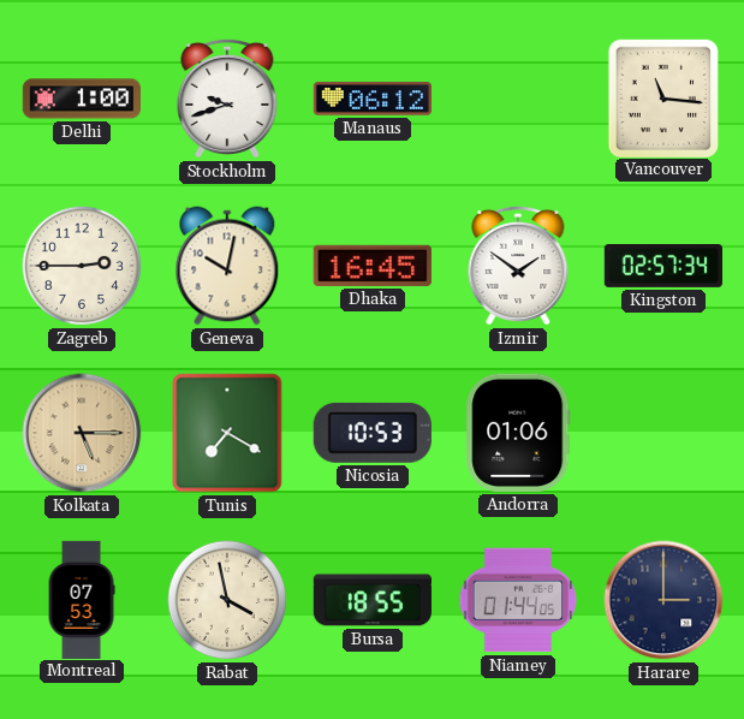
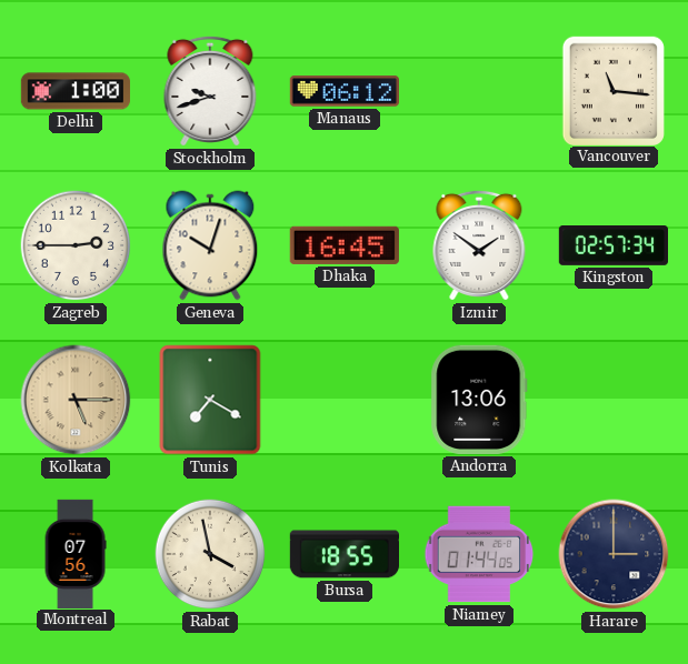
Geneva: 10:02 -> 10:03
Nicosia: 10:53 -> none
Andorra: 01:06 -> 13:06
Montreal: 07:53 -> 07:56
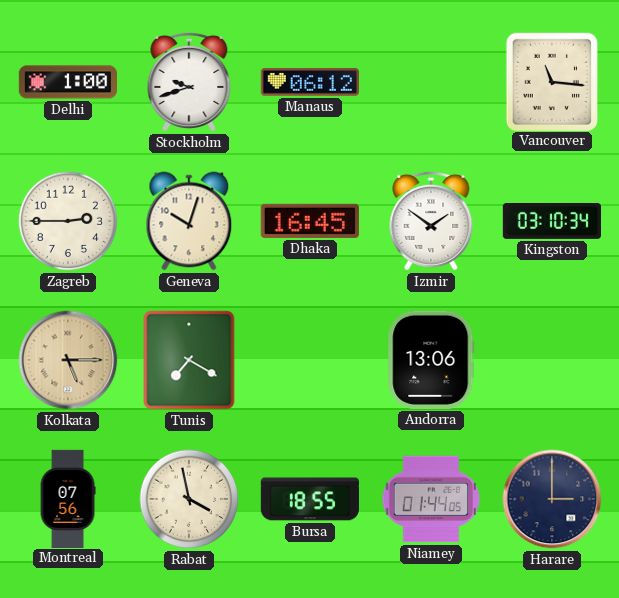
Kingston: 02:57 -> 03:10
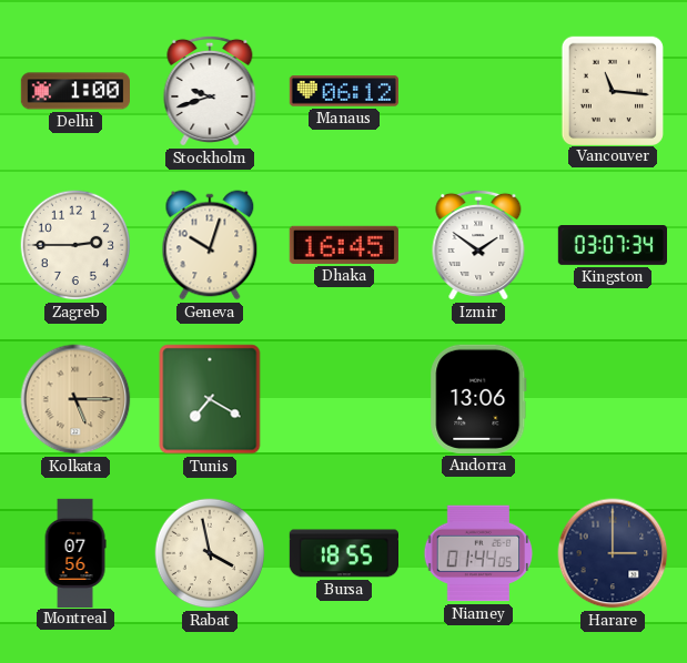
Kingston: 03:10 -> 03:07
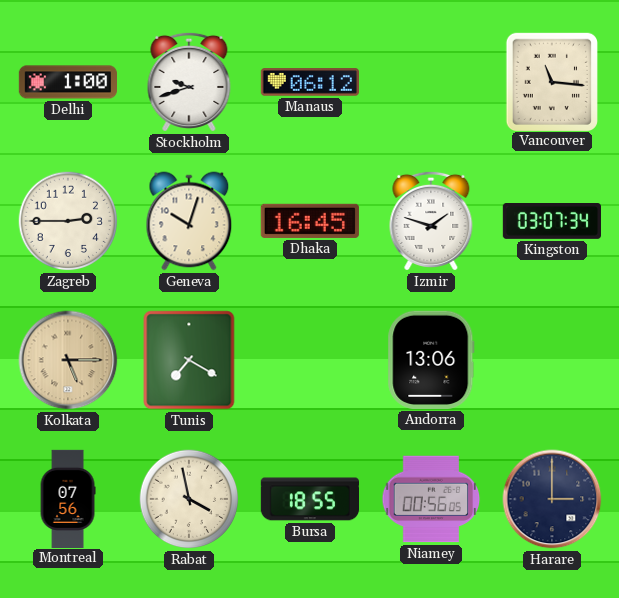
Izmir: 1:51 -> 1:48
Niamey: 01:44 -> 00:56
